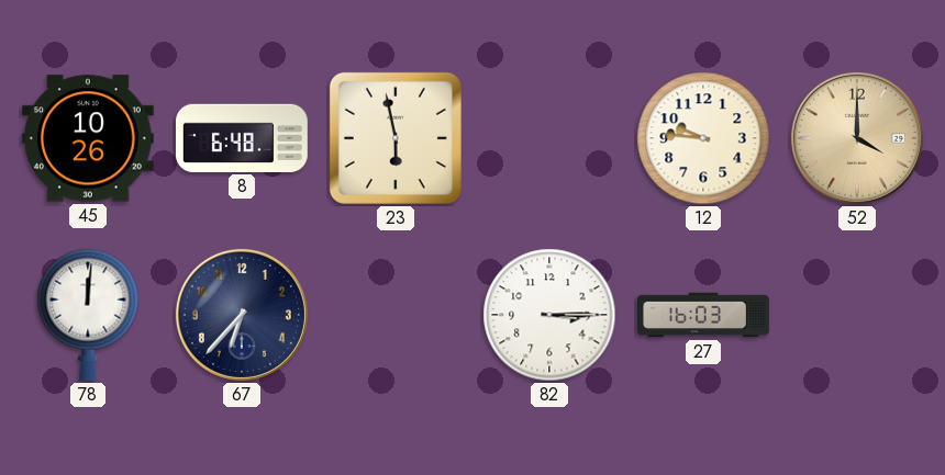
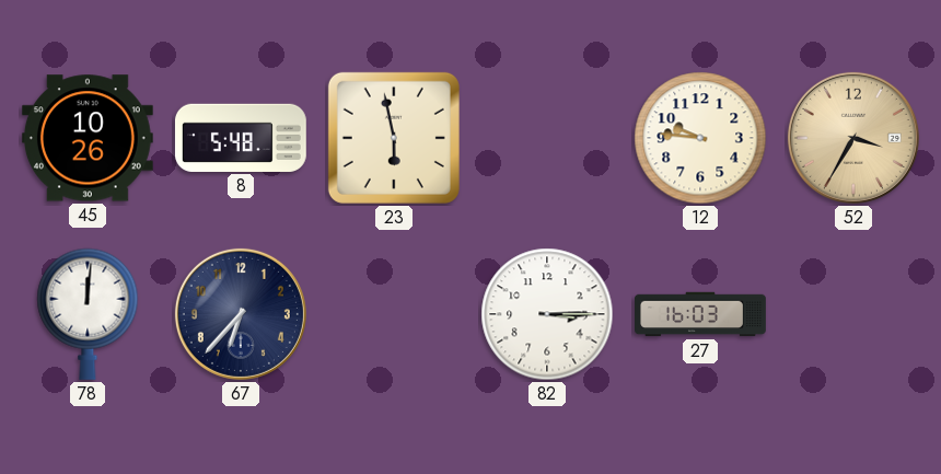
8: 6:48 -> 5:48
52: 4:00 -> 3:35
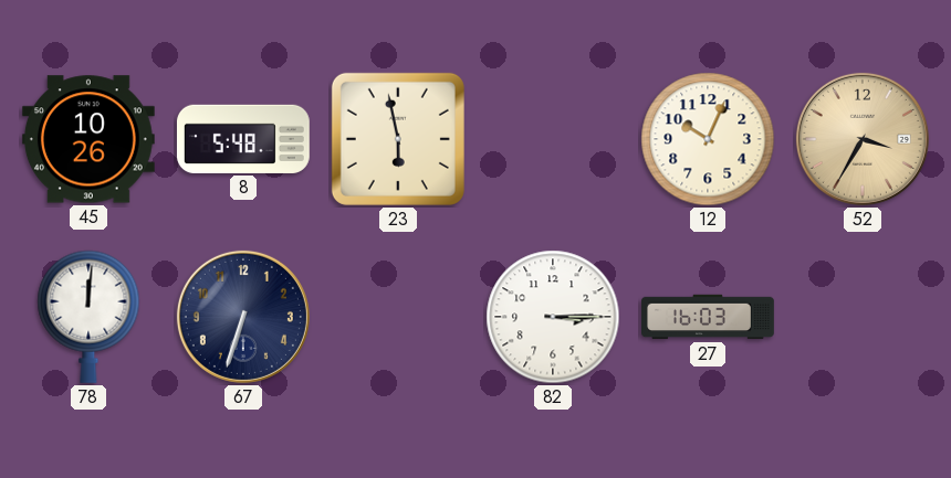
12: 9:46 -> 10:04
67: 6:37 -> 6:33
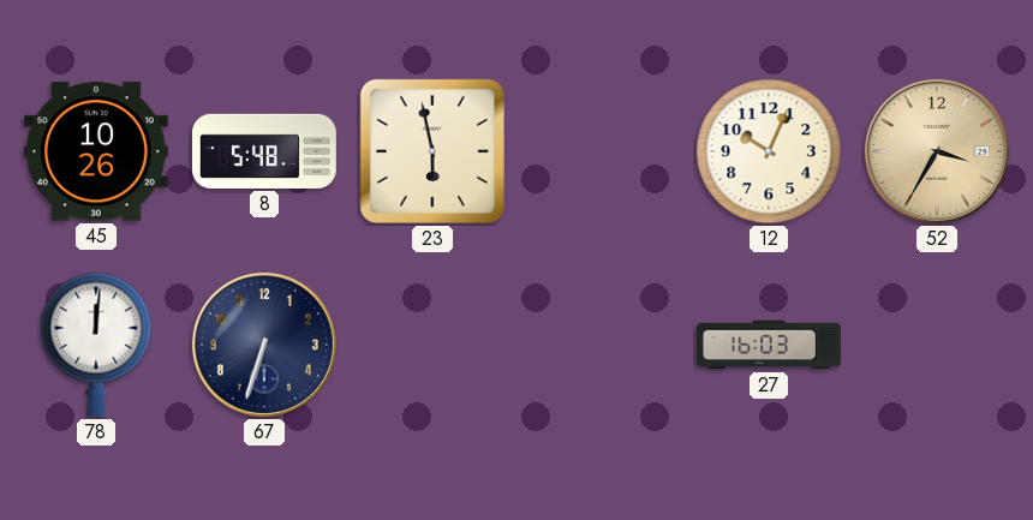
82: 3:15 -> none
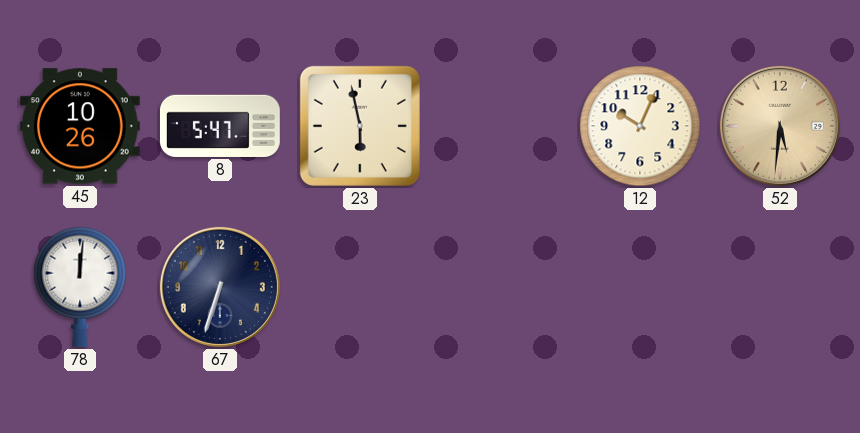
8: 5:48 -> 5:47
52: 3:35 -> 5:31
27: 16:03 -> none
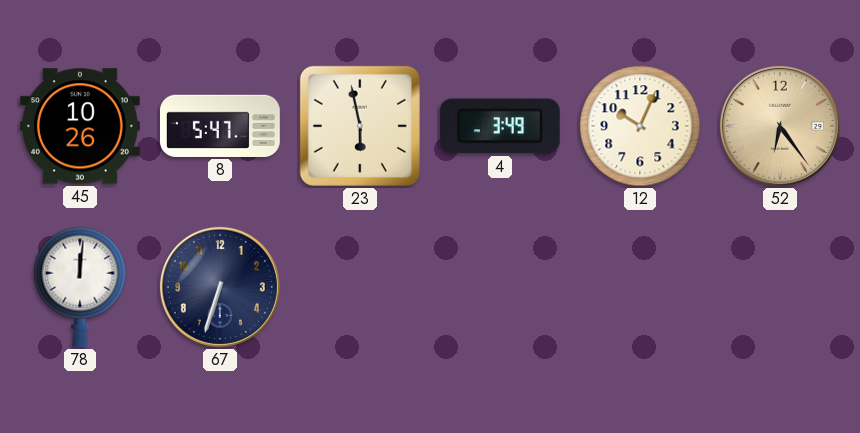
4: none -> 3:49
52: 5:31 -> 6:24
